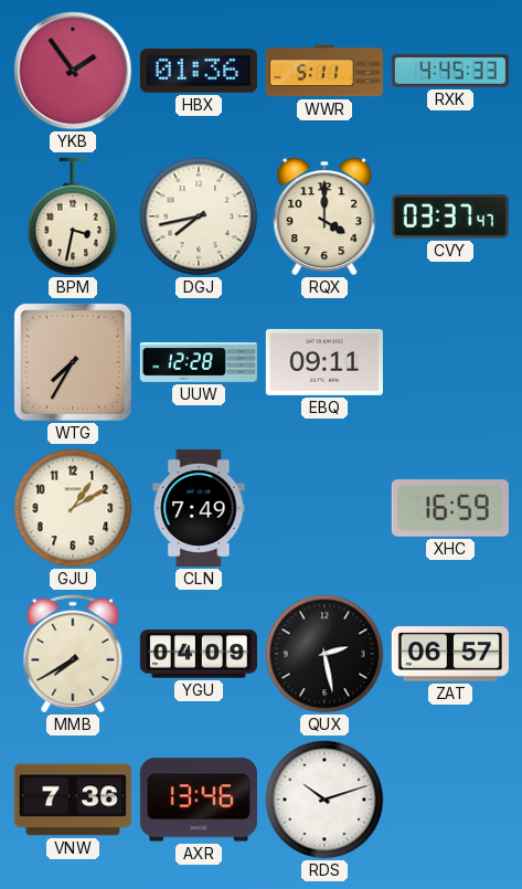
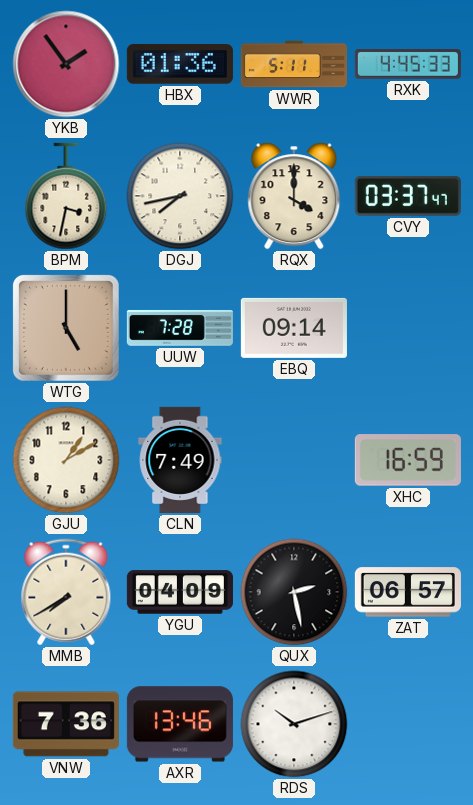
WTG: 7:35 -> 5:00
UUW: 12:28 -> 7:28
EBQ: 09:11 -> 09:14
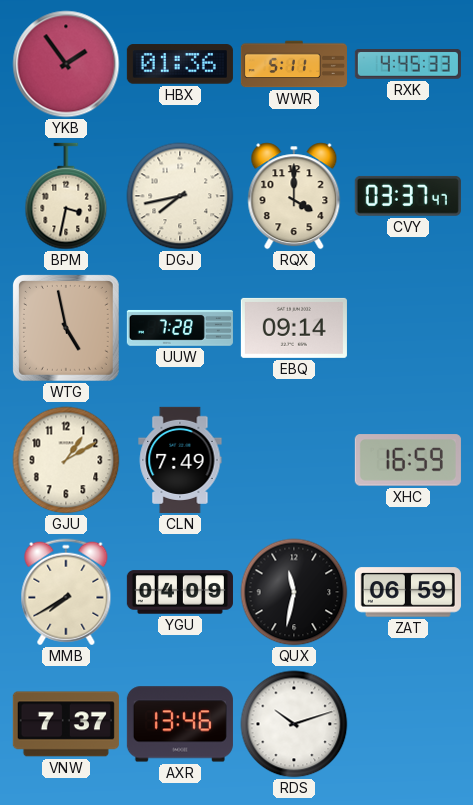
WTG: 5:00 -> 4:58
QUX: 2:28 -> 11:32
ZAT: 06:57 -> 06:59
VNW: 7:36 -> 7:37
